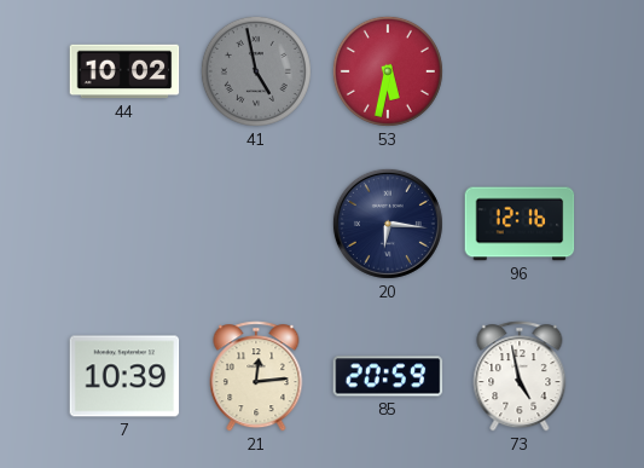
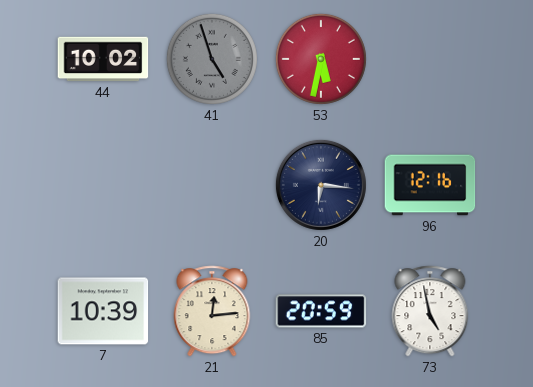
41: 4:58 -> 4:57
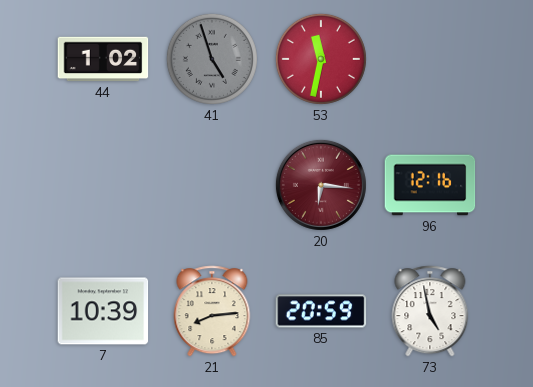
44: 10:02 -> 1:02
53: 5:32 -> 11:32
20 dial: navy -> burgundy
21: 12:14 -> 8:14
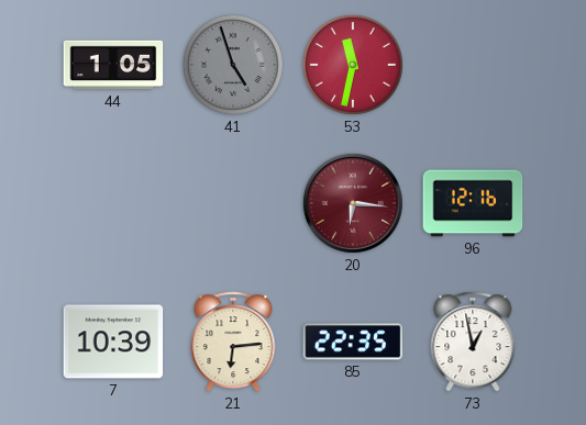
44: 1:02 -> 1:05
21: 8:14 -> 6:14
85: 20:59 -> 22:35
73: 4:58 -> 12:58
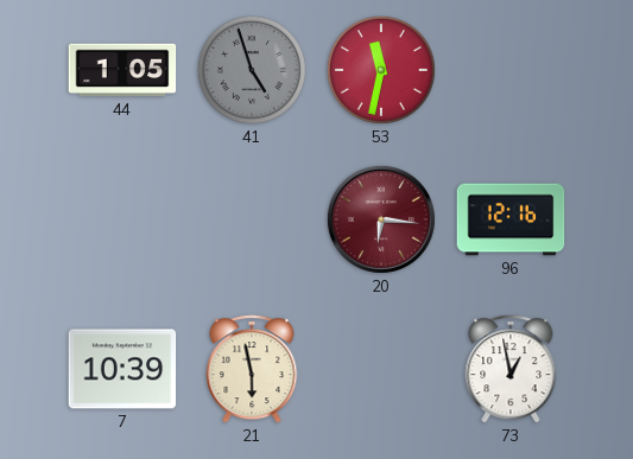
21: 6:14 -> 5:58
85: 22:35 -> none
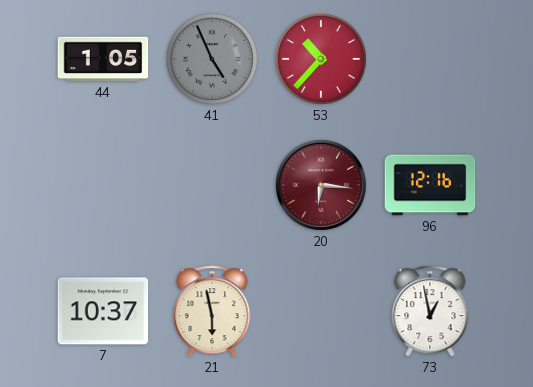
41: 4:57 -> 4:56
53: 11:32 -> 10:37
7: 10:39 -> 10:37
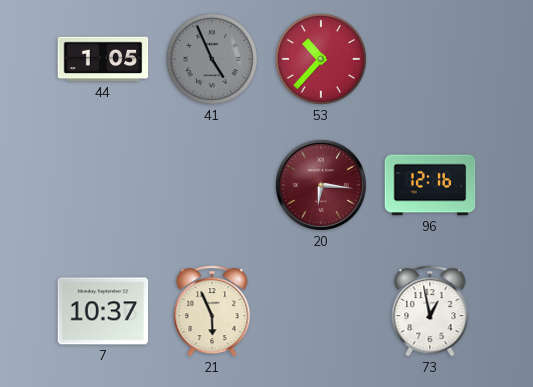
21: 5:58 -> 5:56
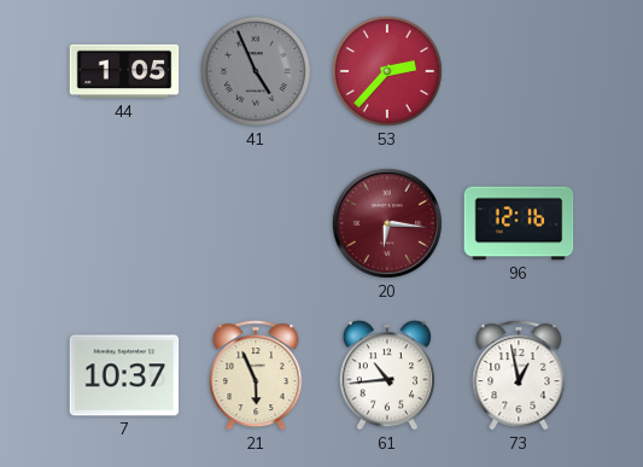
53: 10:37 -> 2:37
61: none -> 10:44
